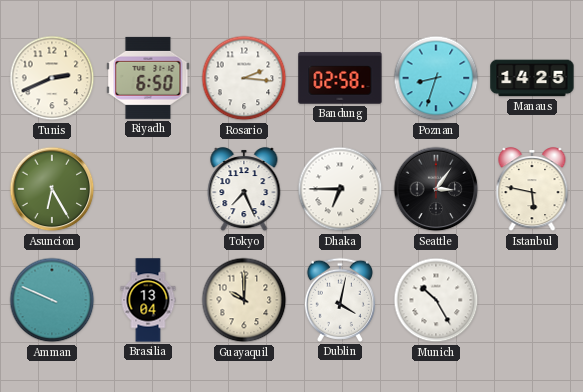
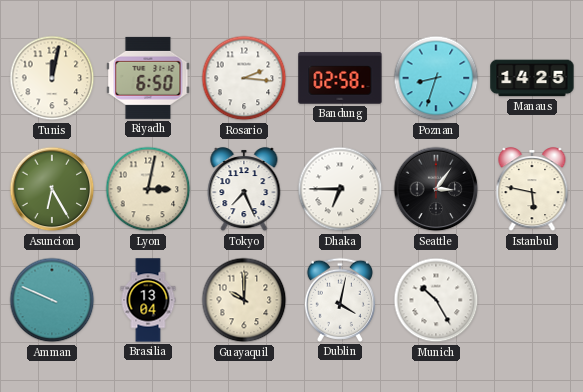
Tunis: 2:41 -> 12:02
Lyon: none -> 3:02
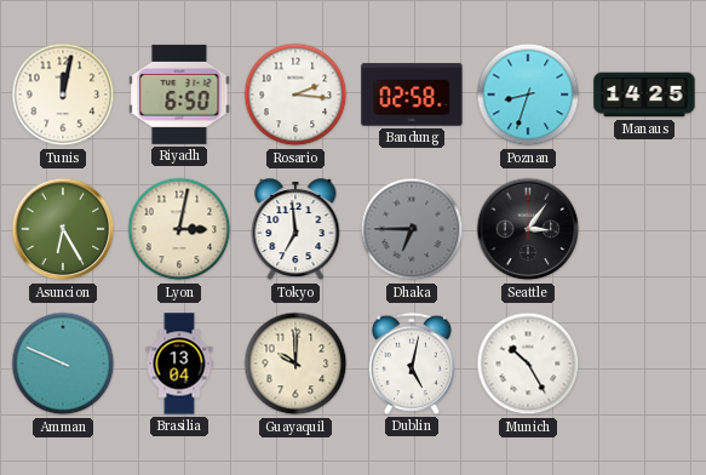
Tokyo: 7:26 -> 6:59
Dhaka dial: white -> grey
Istanbul: 5:47 -> none
Dublin: 4:02 -> 5:02
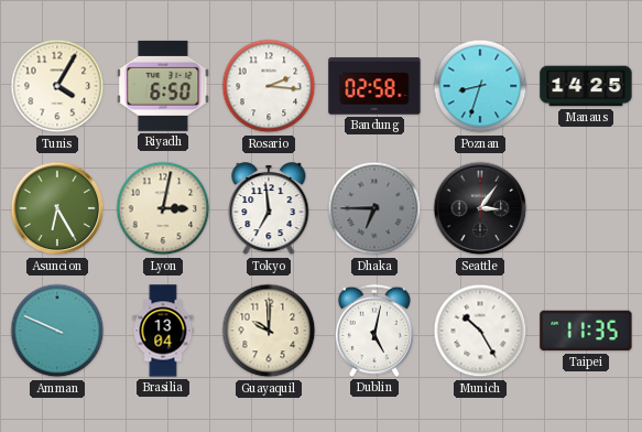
Tunis: 12:02 -> 4:05
Taipei: none -> 11:35
